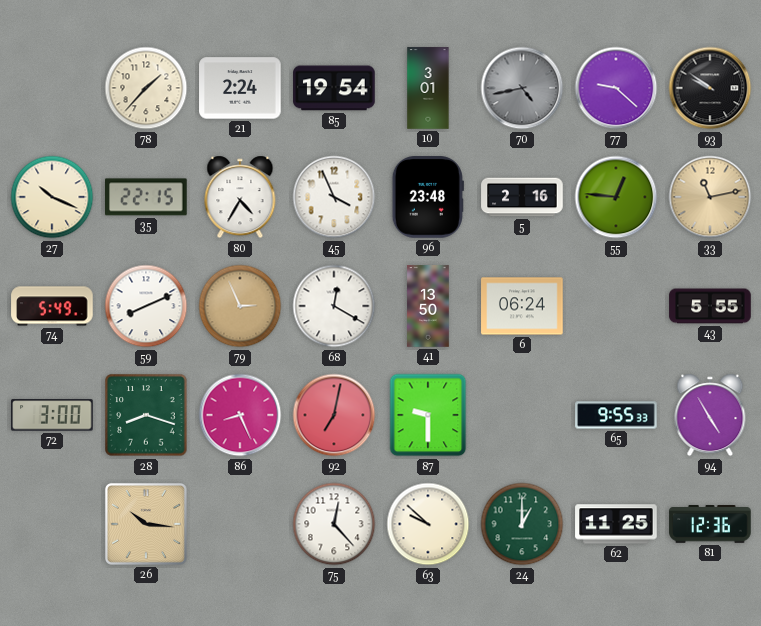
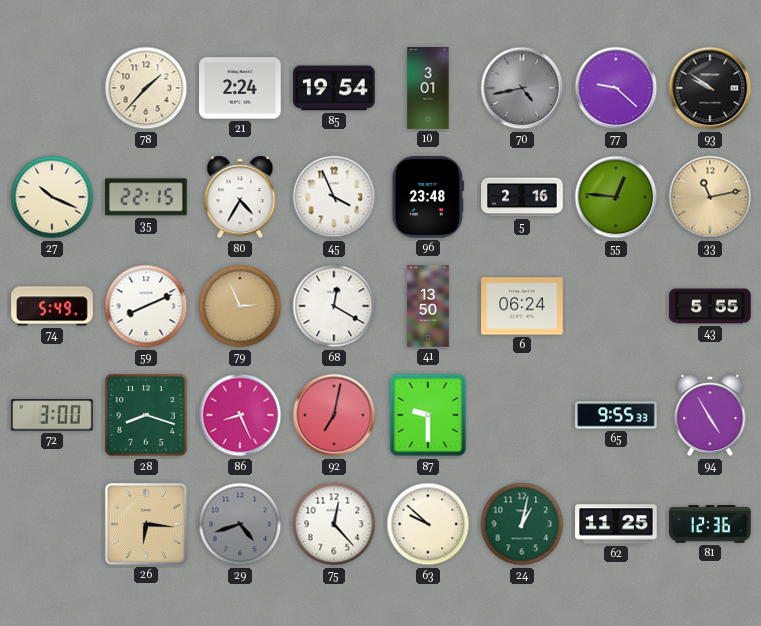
26: 10:16 -> 6:16
29: none -> 4:42
24: 1:00 -> 1:02
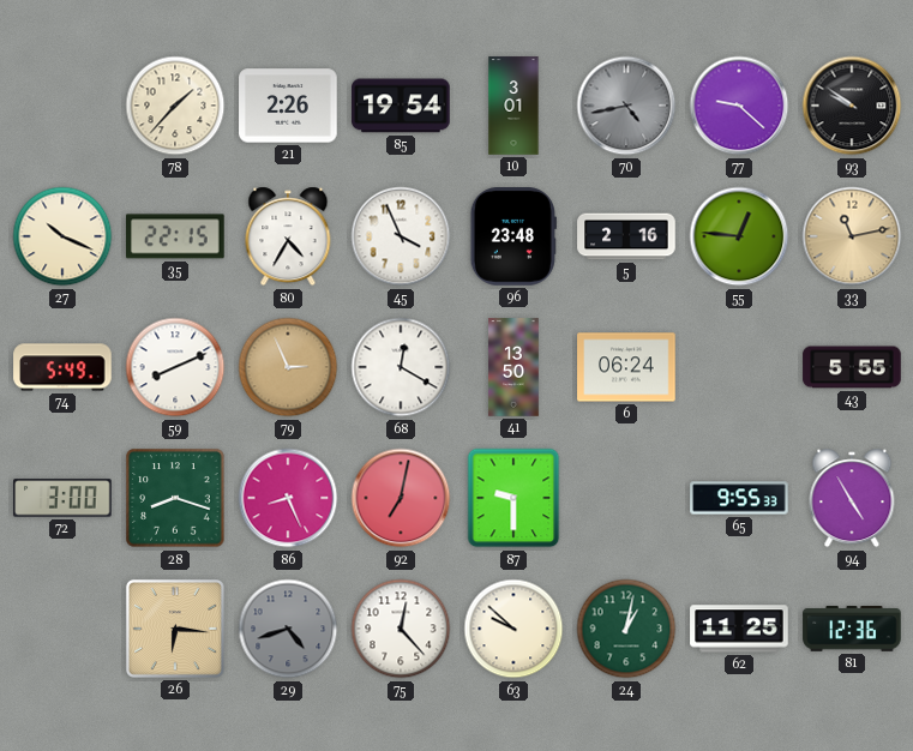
21: 2:24 -> 2:26
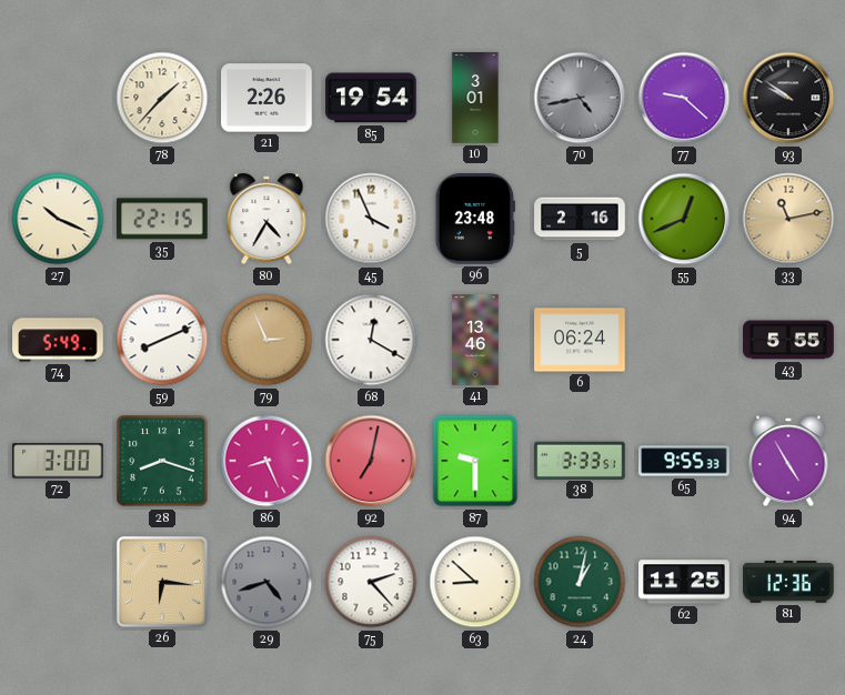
55: 12:46 -> 12:41
41: 13:50 -> 13:46
38: none -> 3:33
75: 12:23 -> 2:23
63: 9:52 -> 8:52
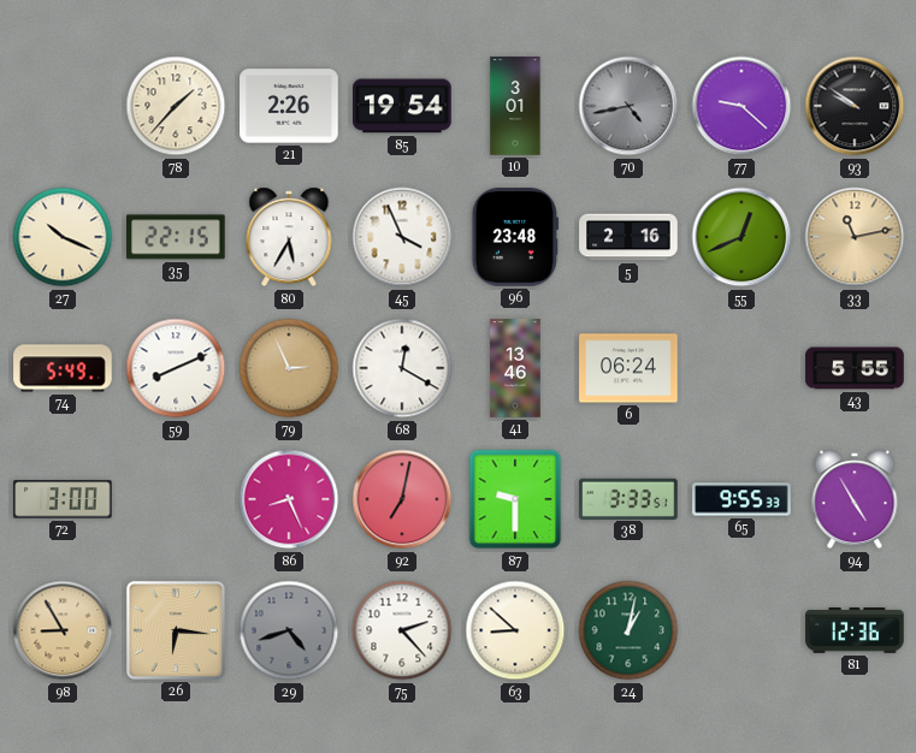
80: 4:35 -> 5:35
28: 8:18 -> none
98: none -> 8:55
62: 11:25 -> none
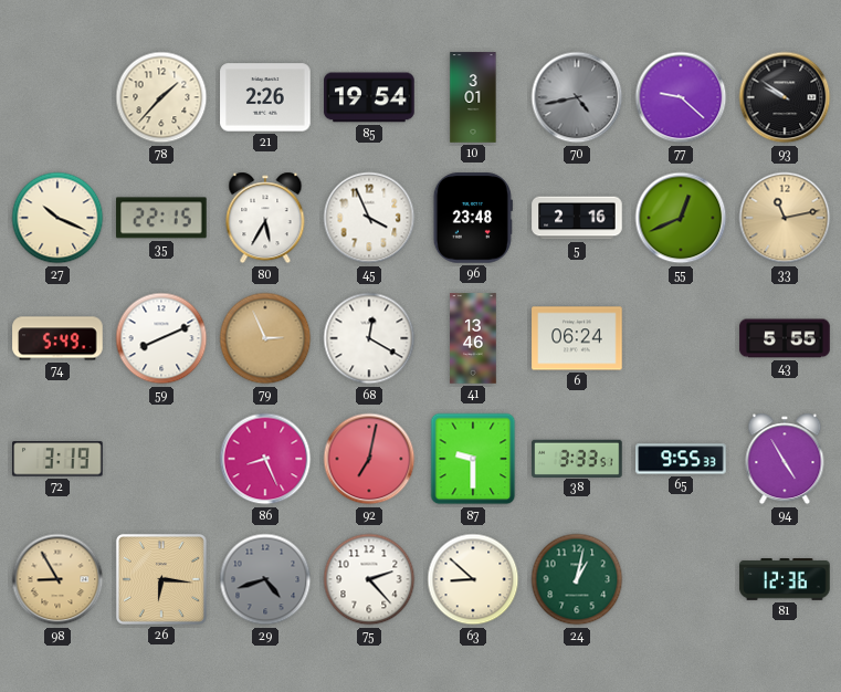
72: 3:00 -> 3:19
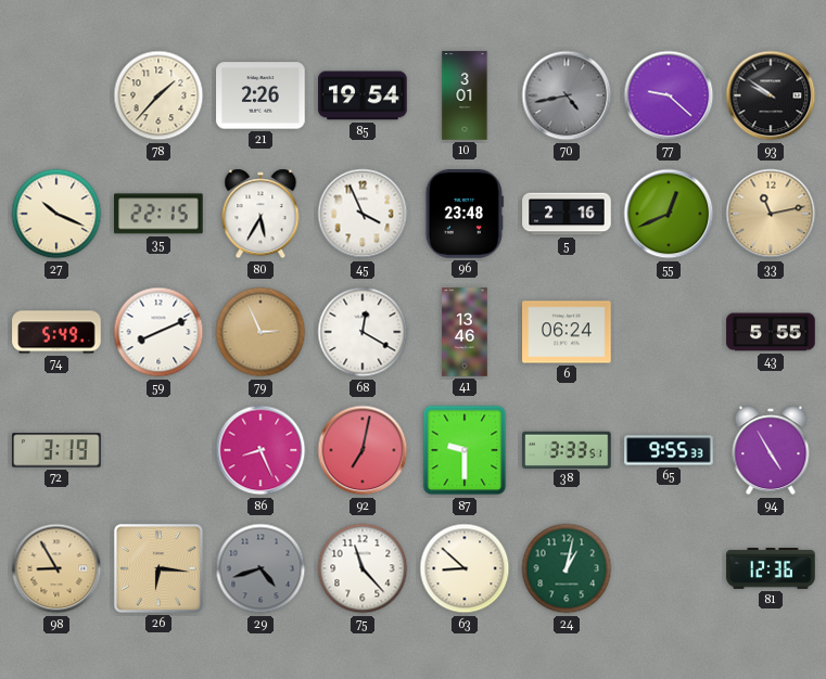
75: 2:23 -> 11:23
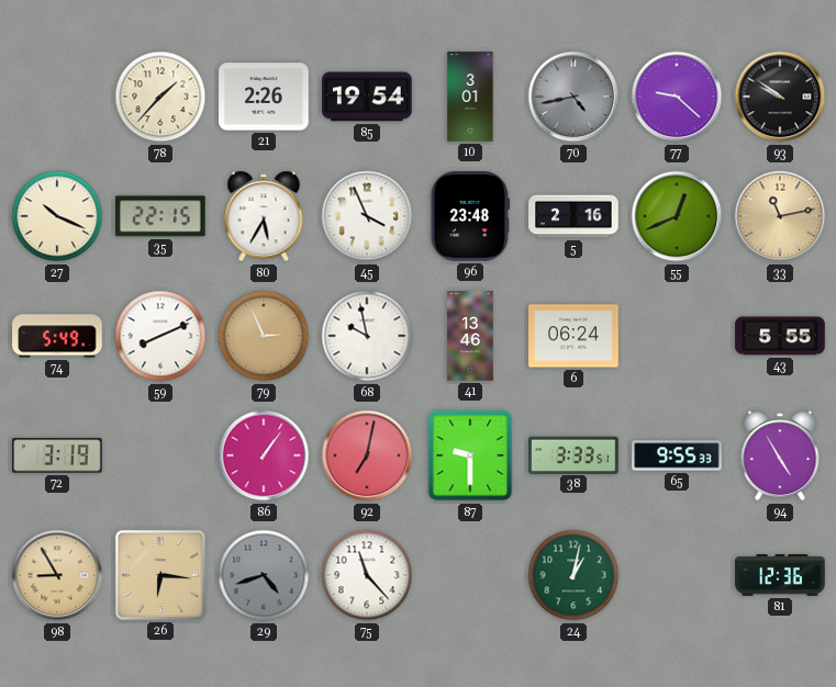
68: 12:20 -> 9:58
86: 8:26 -> 1:06
63: 8:52 -> none
